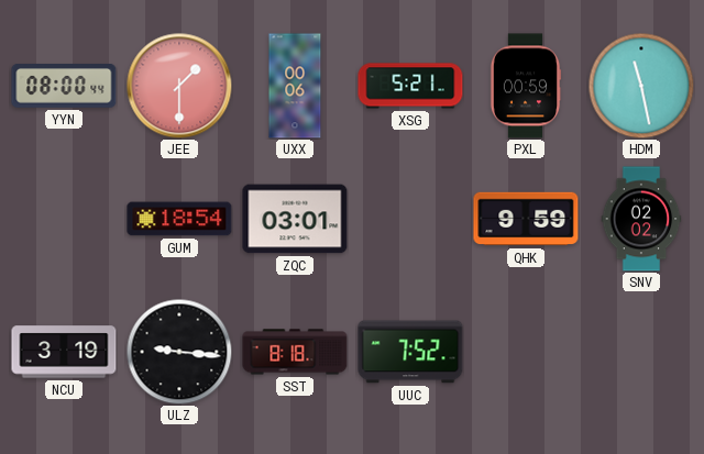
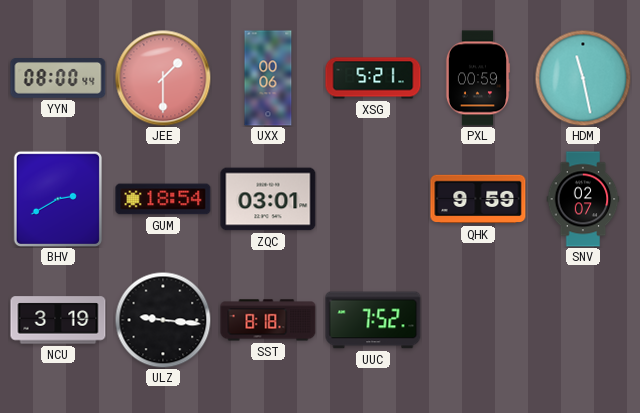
BHV: none -> 2:40
SNV: 02:02 -> 02:07
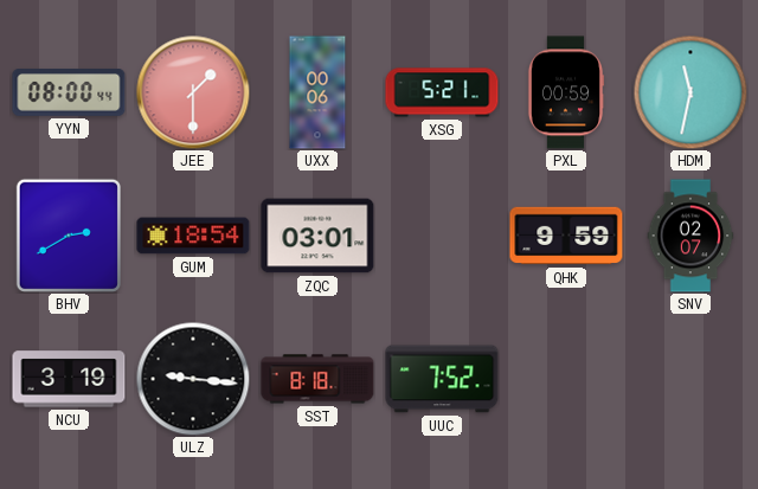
HDM: 11:28 -> 11:32
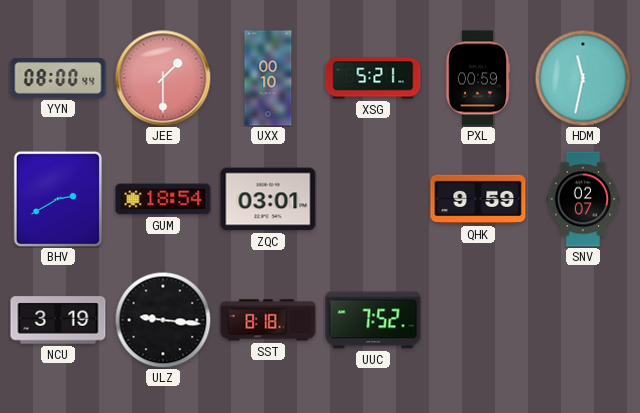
UXX: 00:06 -> 00:10
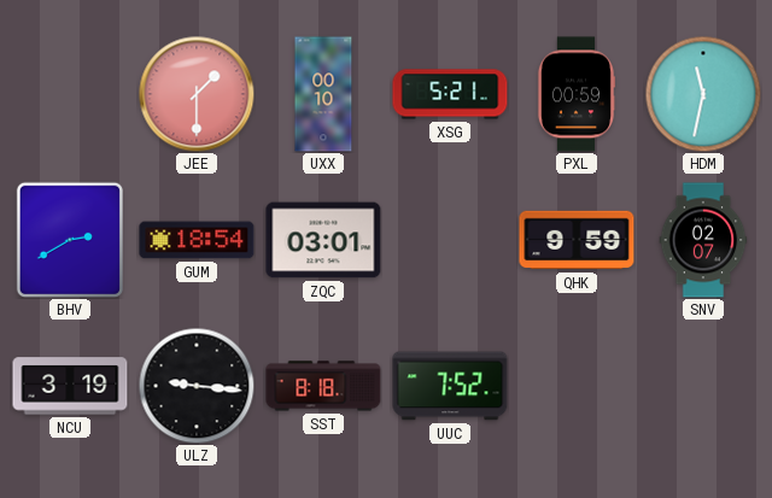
YYN: 08:00 -> none
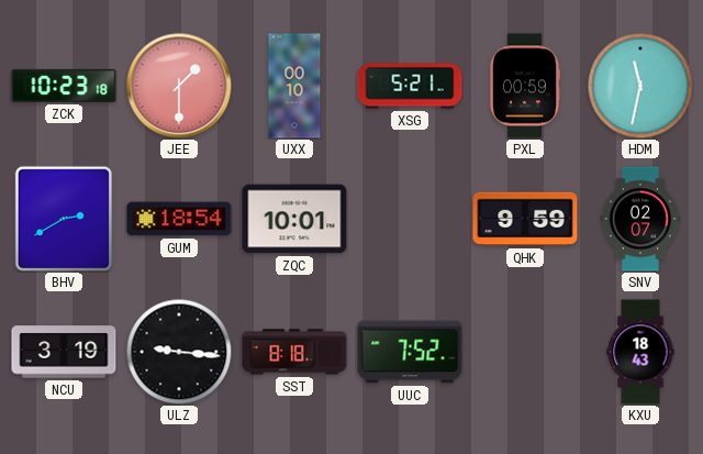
ZCK: none -> 10:23
ZQC: 03:01 -> 10:01
KXU: none -> 18:43
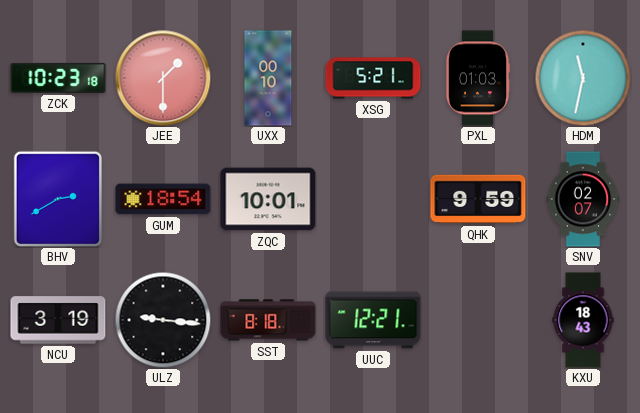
PXL: 00:59 -> 01:03
UUC: 7:52 -> 12:21
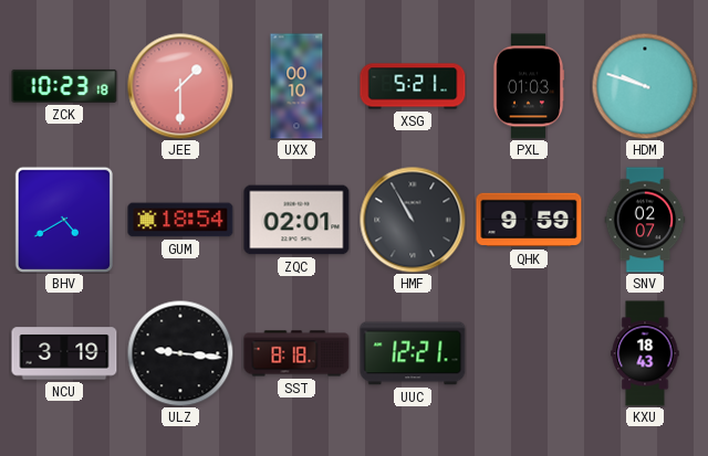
HDM: 11:32 -> 9:48
BHV: 2:40 -> 4:40
ZQC: 10:01 -> 02:01
HMF: none -> 10:55
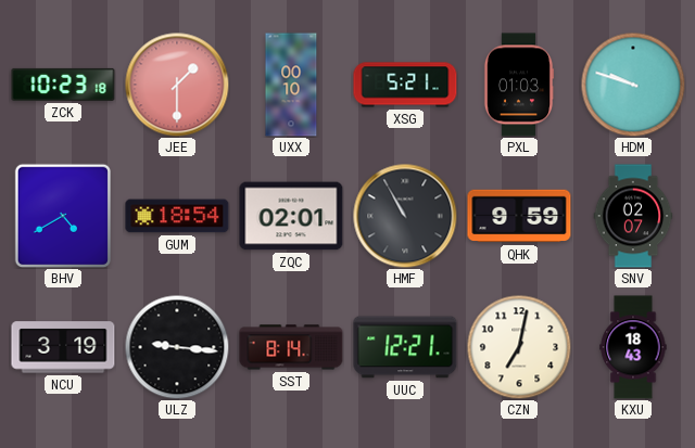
SST: 8:18 -> 8:14
CZN: none -> 7:02
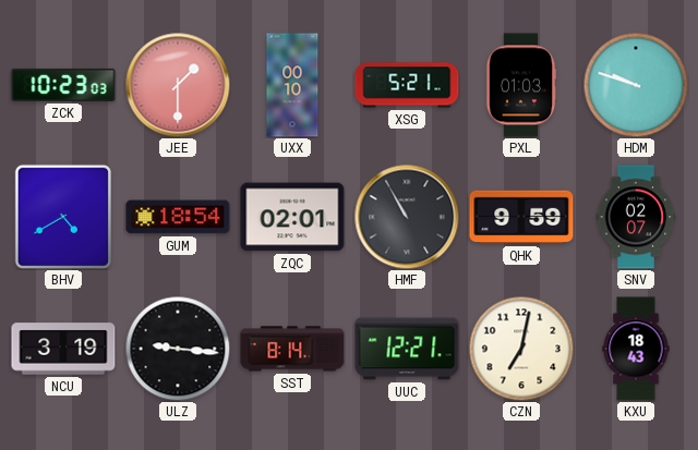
ZCK: 10:23:18 -> 10:23:03
